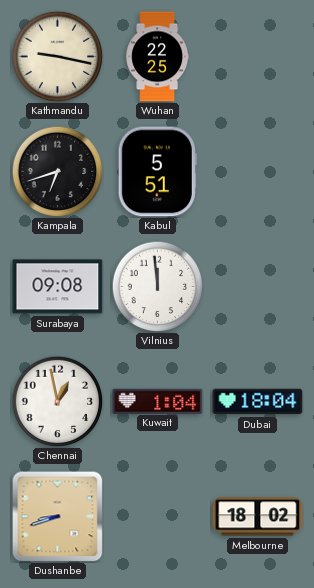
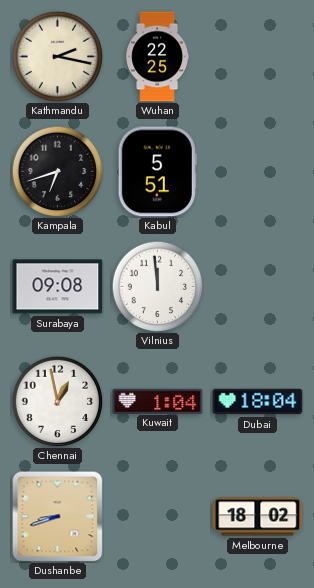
Kathmandu: 9:17 -> 2:17
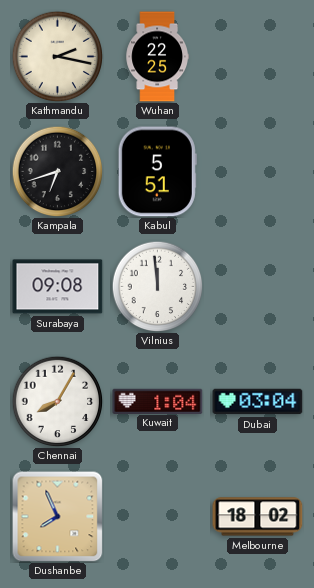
Chennai: 12:58 -> 8:05
Dubai: 18:04 -> 03:04
Dushanbe: 8:42 -> 7:56
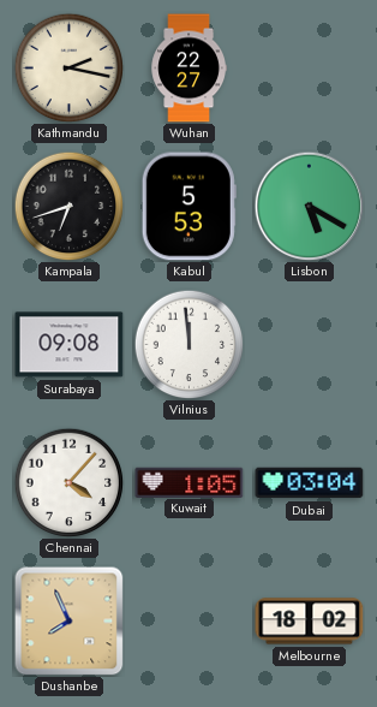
Wuhan: 22:25 -> 22:27
Kabul: 5:51 -> 5:53
Lisbon: none -> 5:20
Chennai: 8:05 -> 4:07
Kuwait: 1:04 -> 1:05
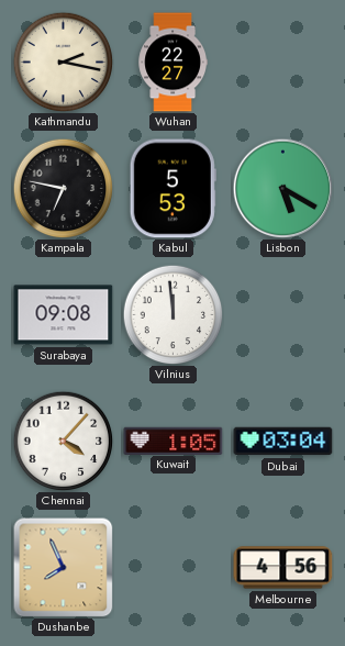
Kampala: 6:42 -> 6:47
Melbourne: 18:02 -> 4:56
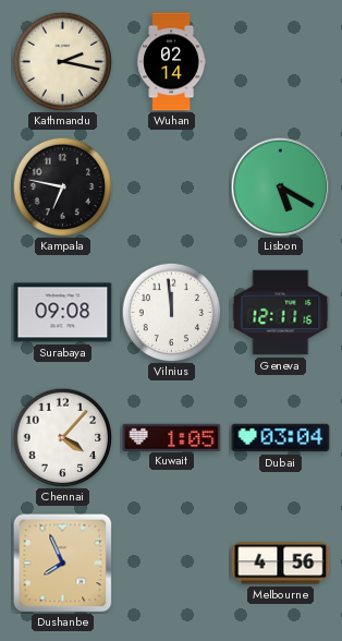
Wuhan: 22:27 -> 02:14
Kabul: 5:53 -> none
Geneva: none -> 12:11
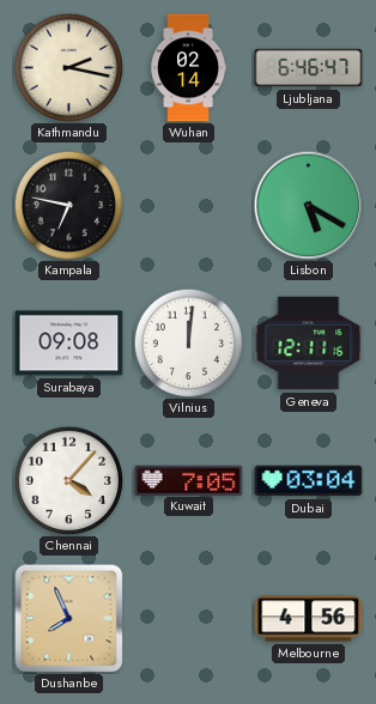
Ljubljana: none -> 6:46
Vilnius: 11:59 -> 12:01
Kuwait: 1:05 -> 7:05
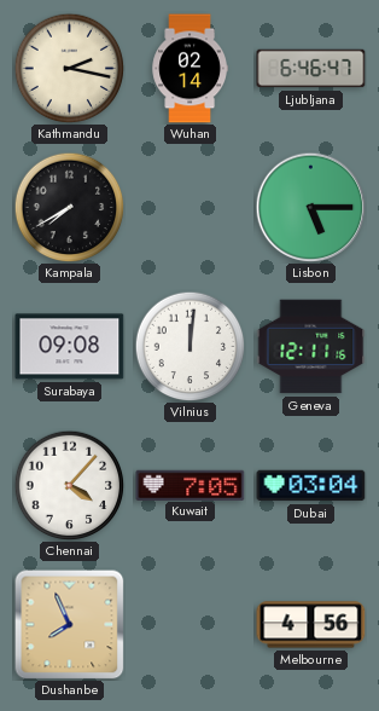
Kampala: 6:47 -> 7:40
Lisbon: 5:20 -> 5:15
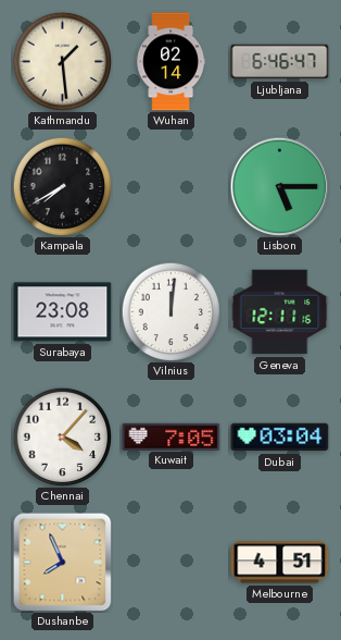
Kathmandu: 2:17 -> 1:29
Surabaya: 09:08 -> 23:08
Melbourne: 4:56 -> 4:51
